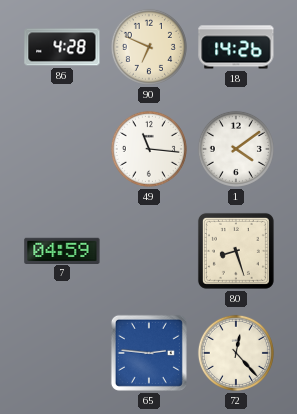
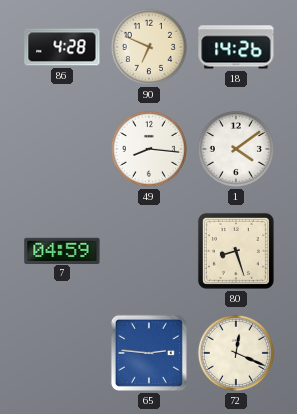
49: 11:16 -> 8:16
72: 12:23 -> 12:19
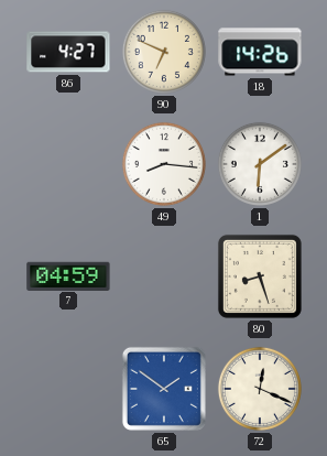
86: 4:28 -> 4:27
1: 4:09 -> 6:09
65: 2:46 -> 1:51
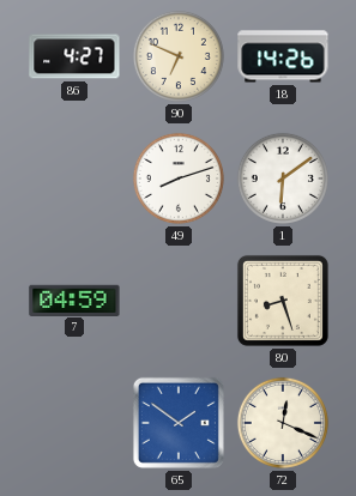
49: 8:16 -> 8:12
